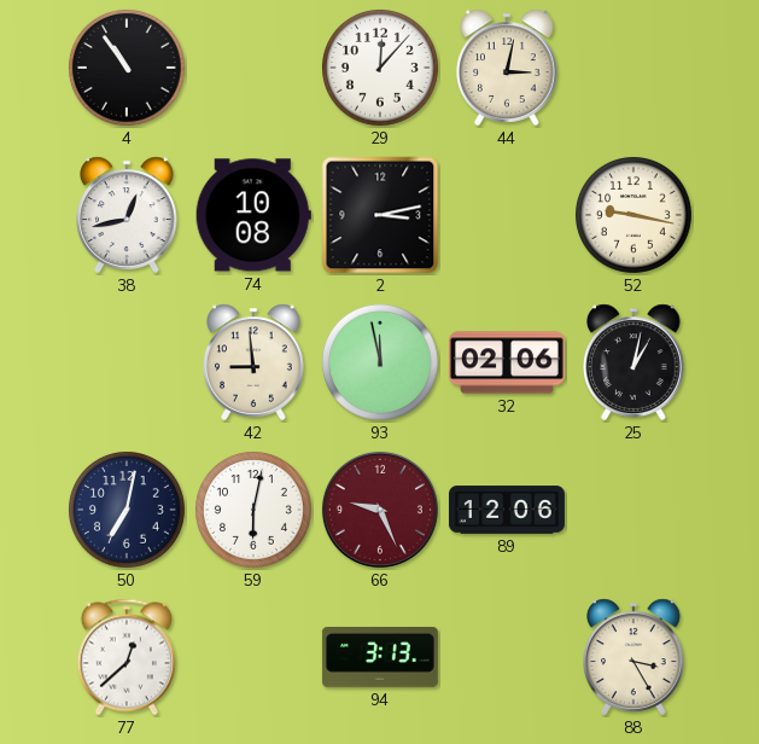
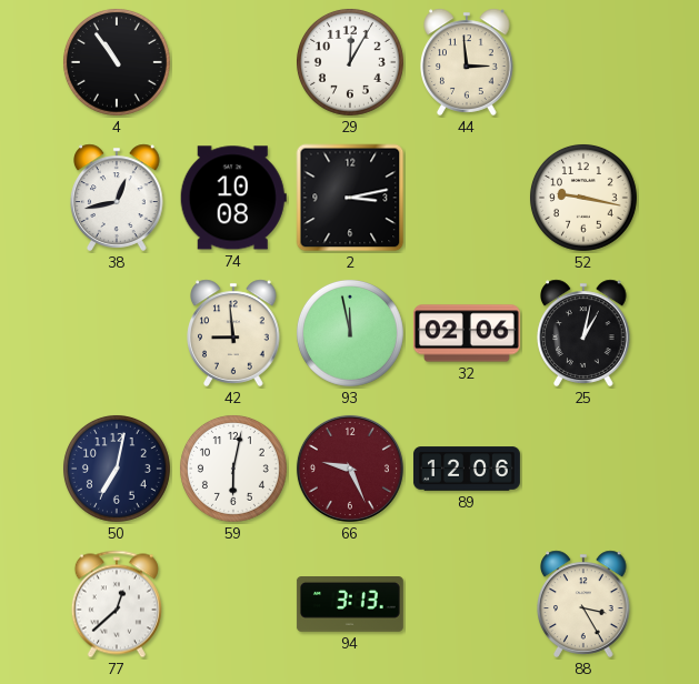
29: 12:07 -> 12:05
44: 3:02 -> 2:59
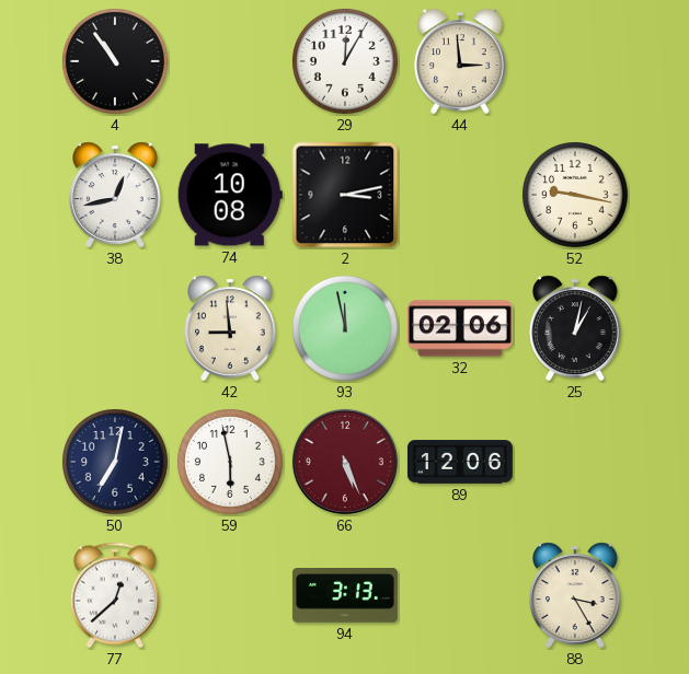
59: 6:02 -> 5:58
66: 9:26 -> 5:26
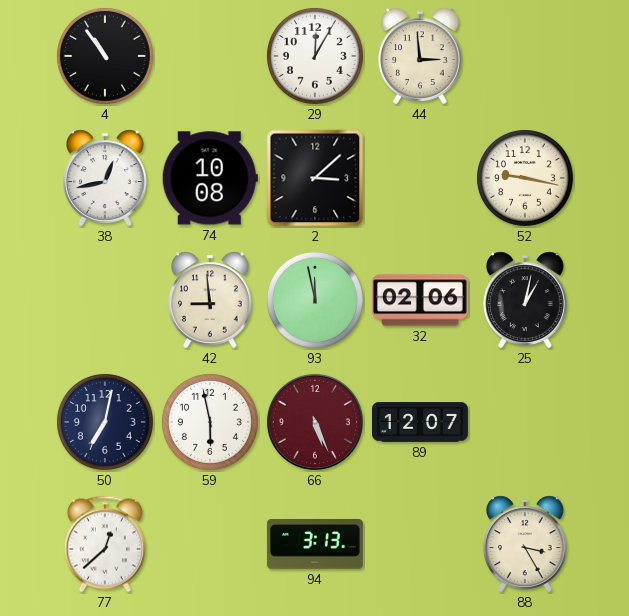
2: 3:13 -> 3:08
89: 12:06 -> 12:07
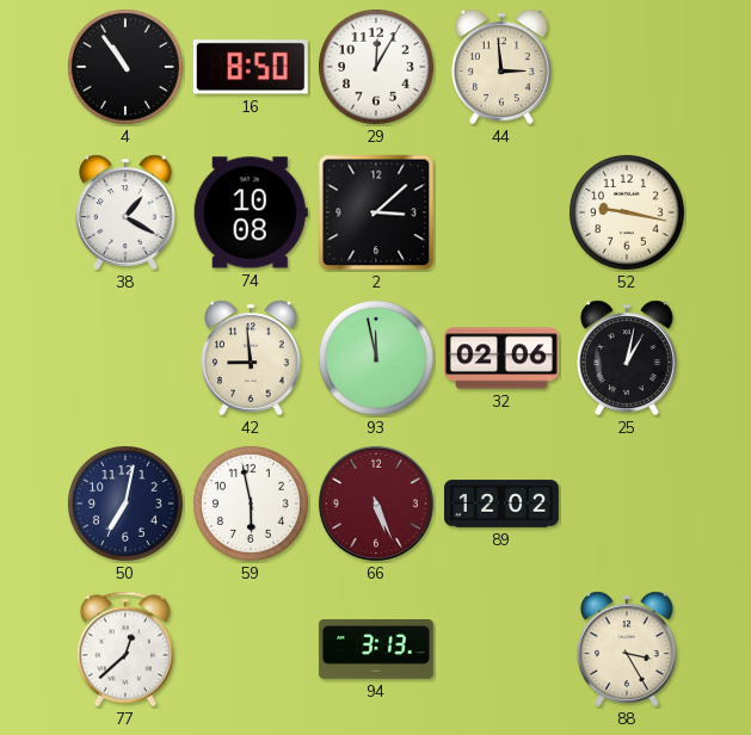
16: none -> 8:50
38: 12:43 -> 1:20
89: 12:07 -> 12:02
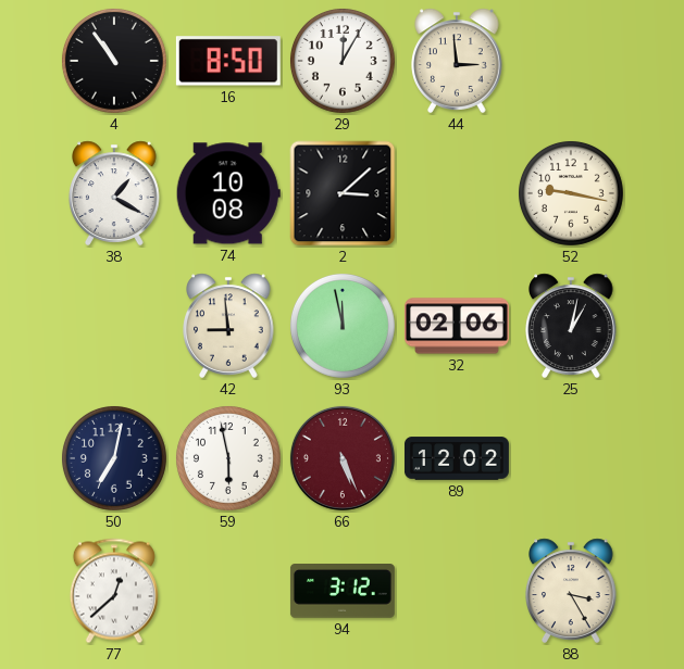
94: 3:13 -> 3:12
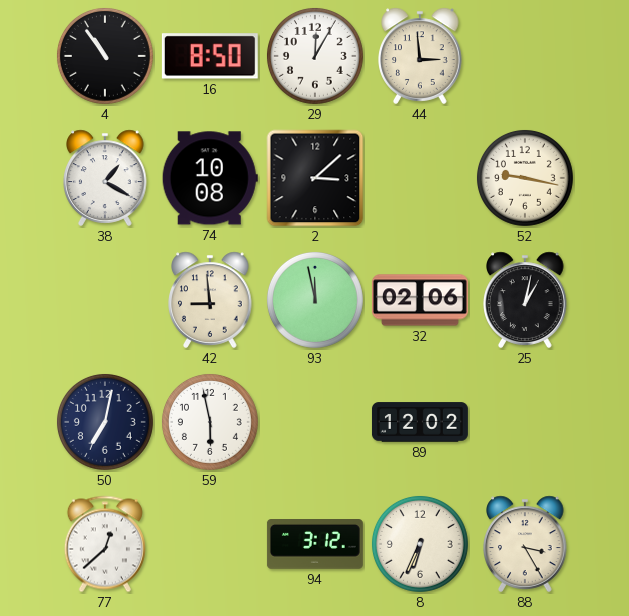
66: 5:26 -> none
8: none -> 6:34
